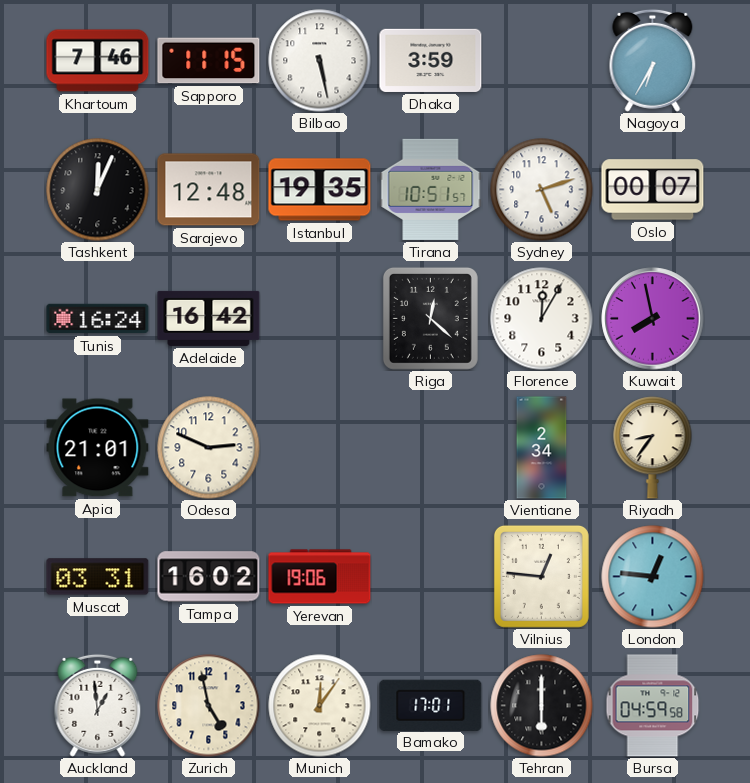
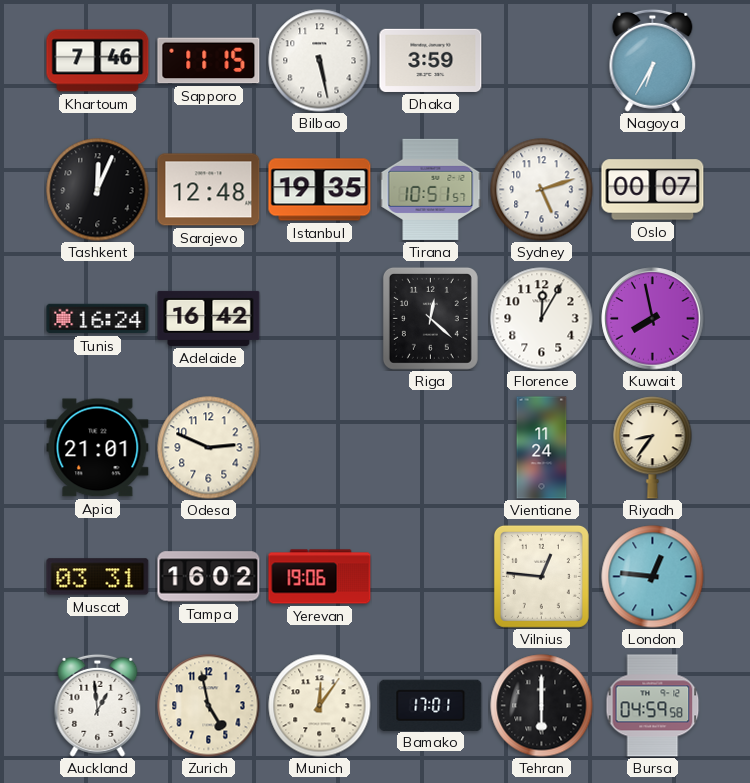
Vientiane: 2:34 -> 11:24
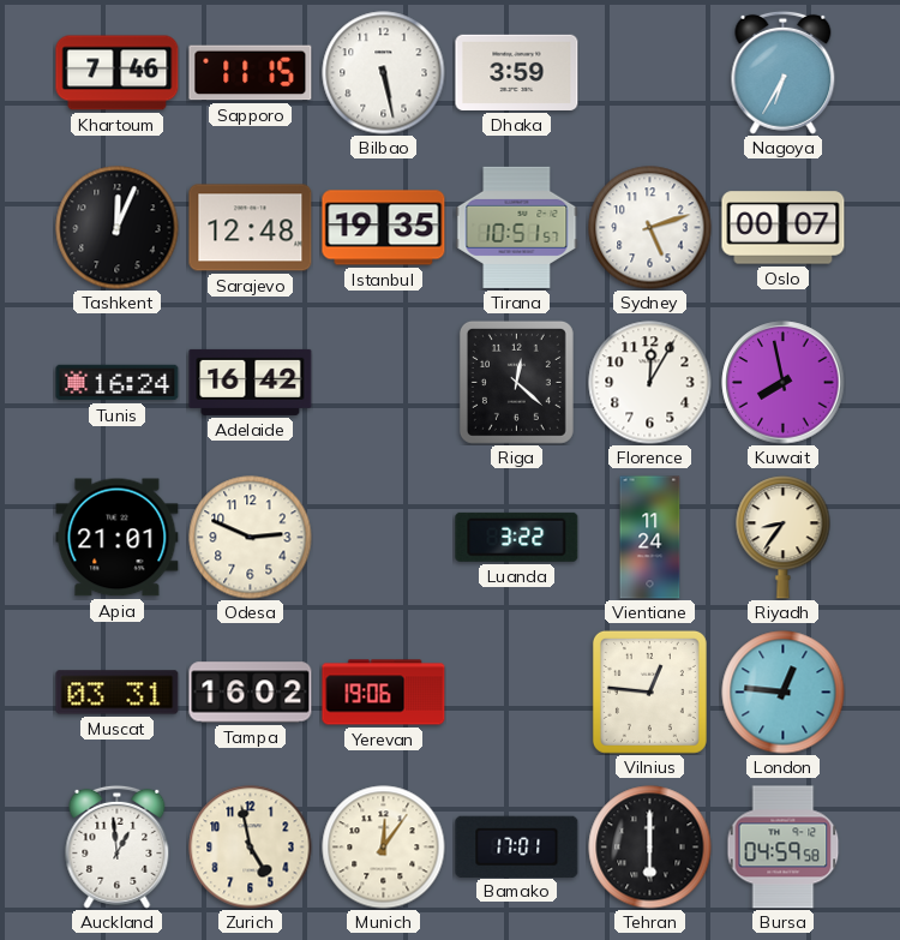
Luanda: none -> 3:22
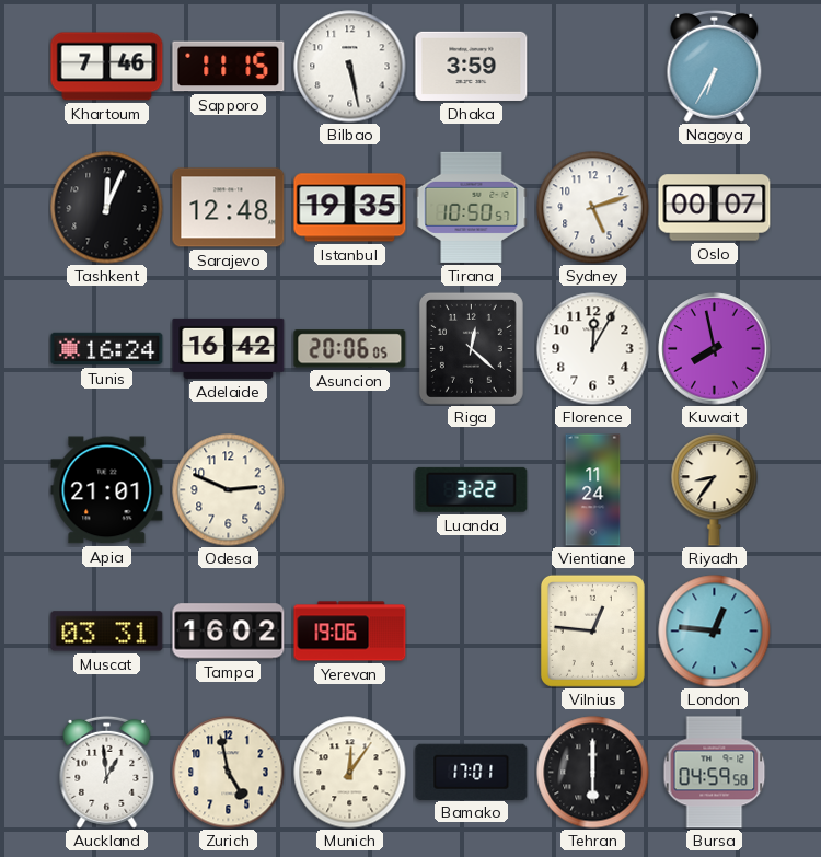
Tirana: 10:51 -> 10:50
Asuncion: none -> 20:06
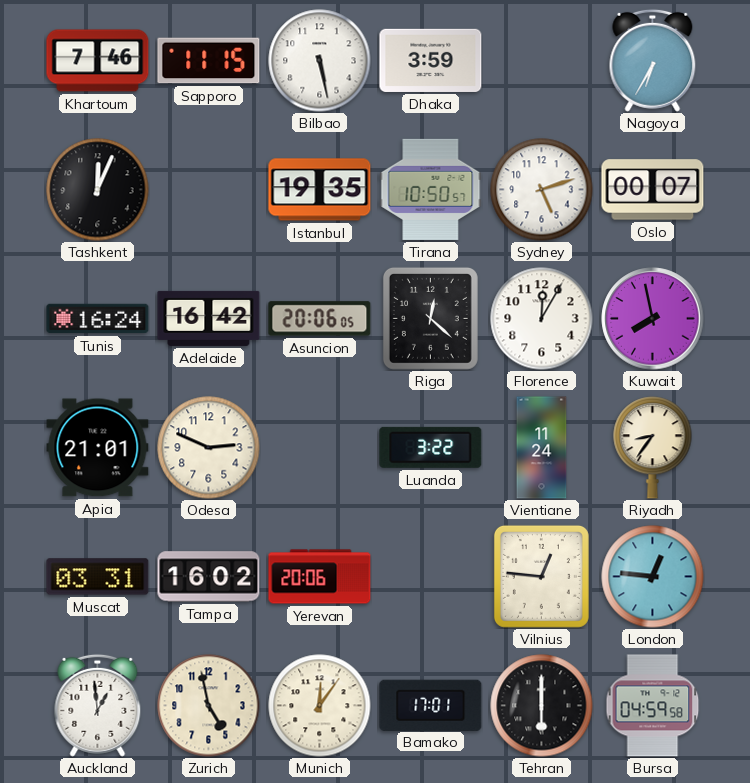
Sarajevo: 12:48 -> none
Yerevan: 19:06 -> 20:06
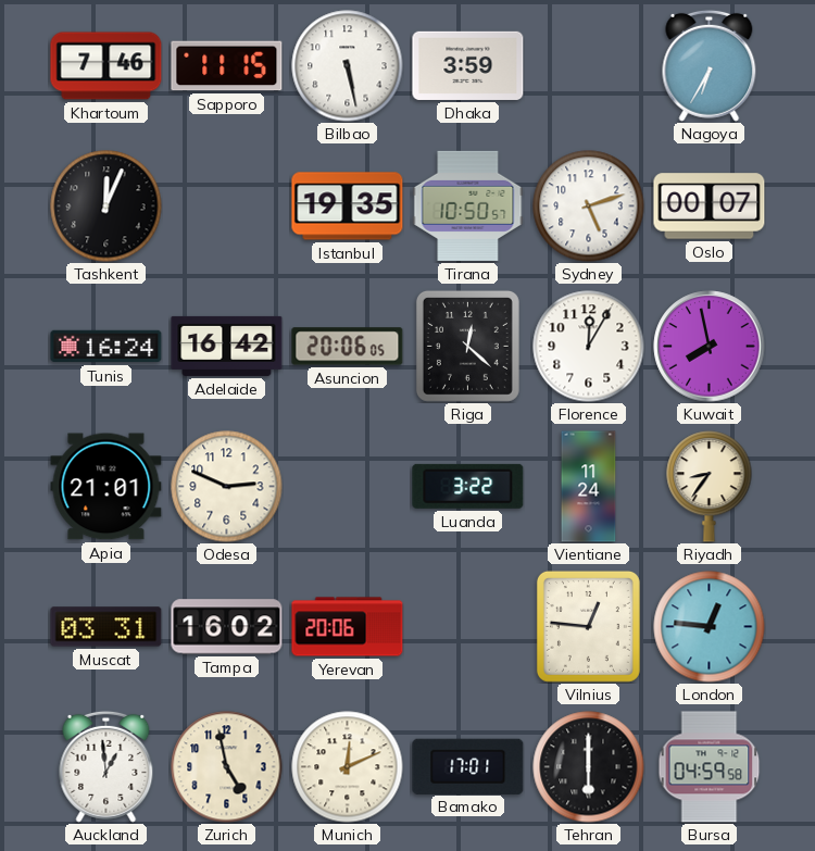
Munich: 12:06 -> 12:11
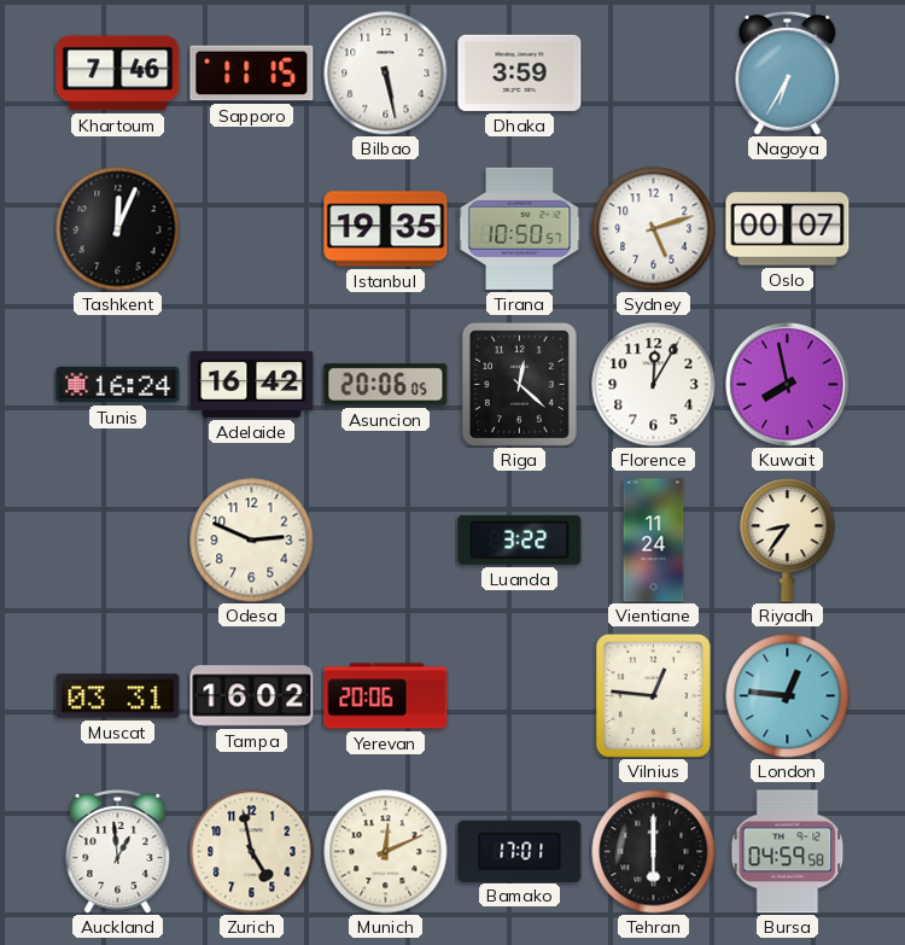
Apia: 21:01 -> none
